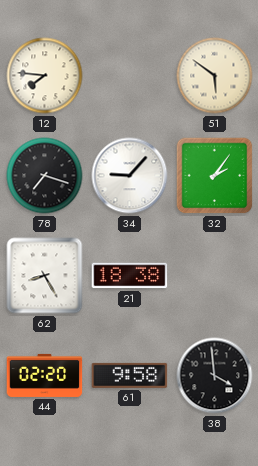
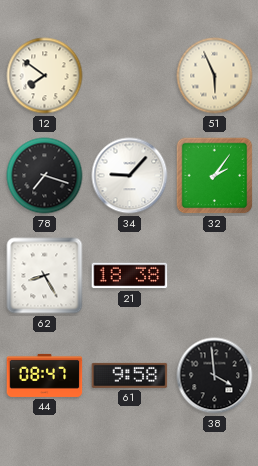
12: 7:46 -> 7:51
51: 5:51 -> 5:56
44: 02:20 -> 08:47
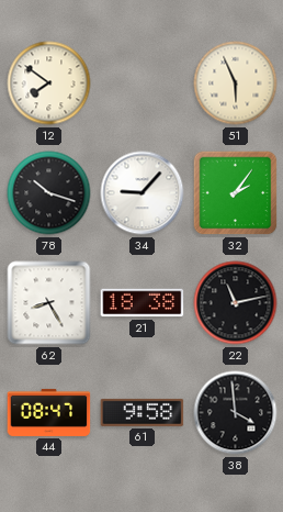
78: 7:18 -> 10:18
22: none -> 11:13
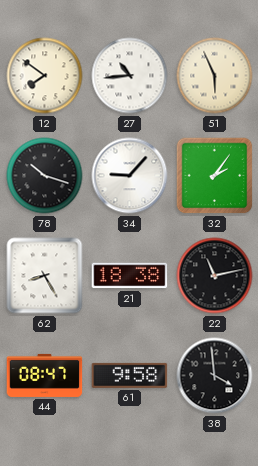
27: none -> 10:44
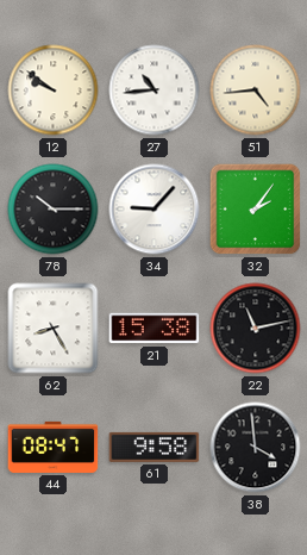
12: 7:51 -> 9:51
51: 5:56 -> 4:44
78: 10:18 -> 10:15
21: 18:38 -> 15:38
